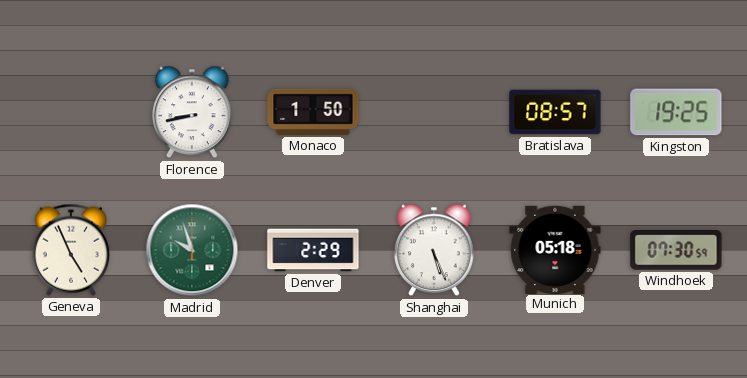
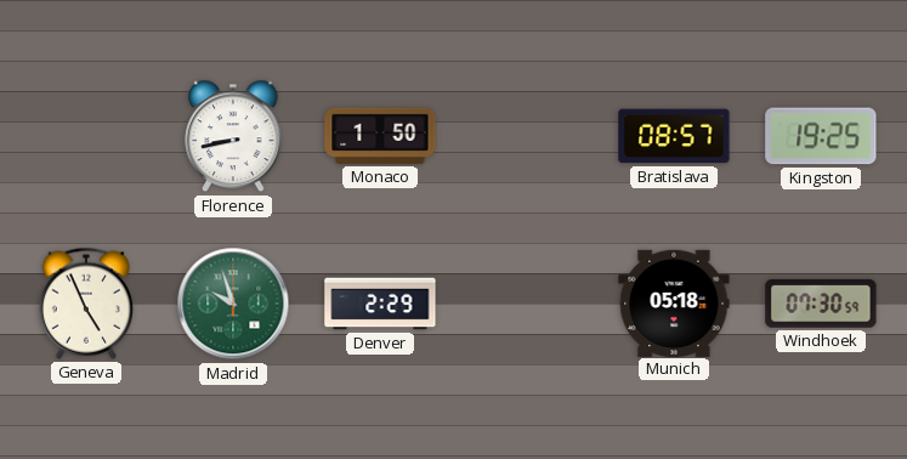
Shanghai: 5:26 -> none
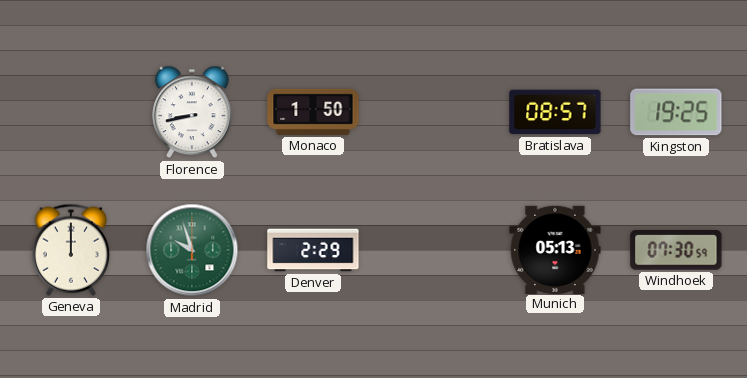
Geneva: 4:56 -> 12:00
Munich: 05:18 -> 05:13
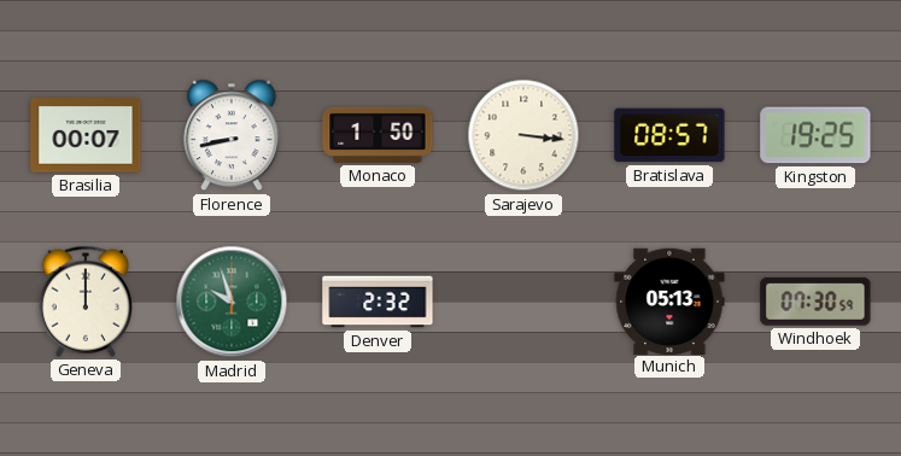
Brasilia: none -> 00:07
Sarajevo: none -> 3:16
Denver: 2:29 -> 2:32
